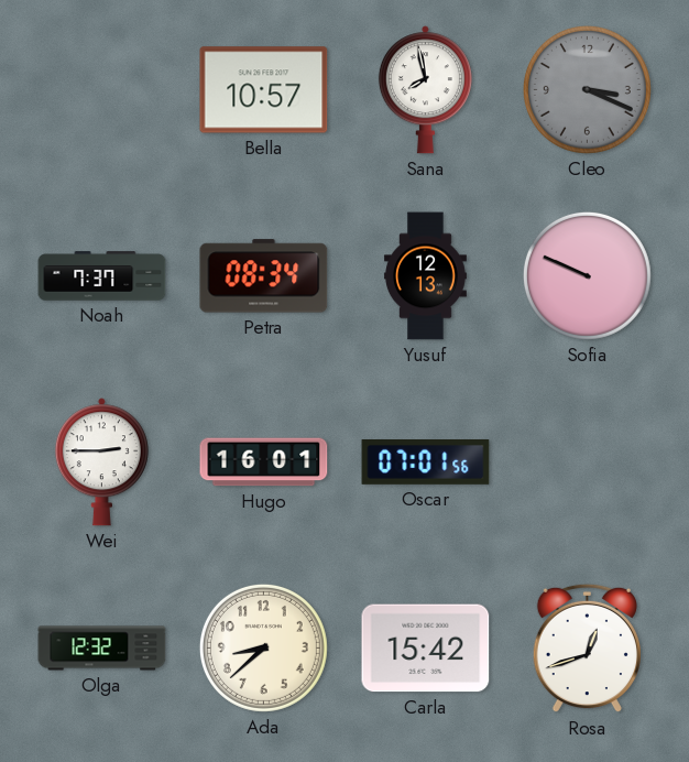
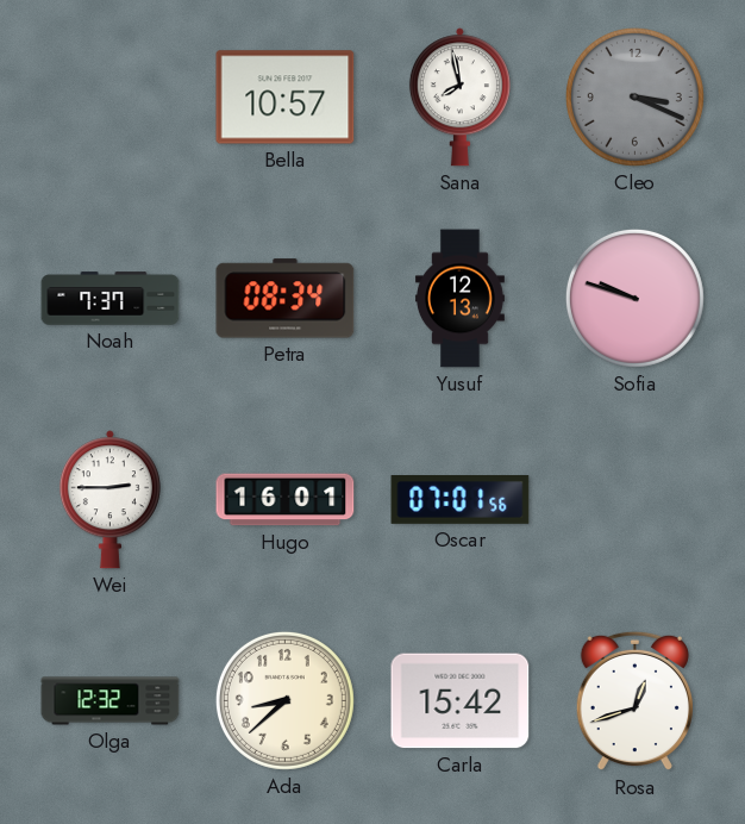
Sofia: 9:49 -> 9:48
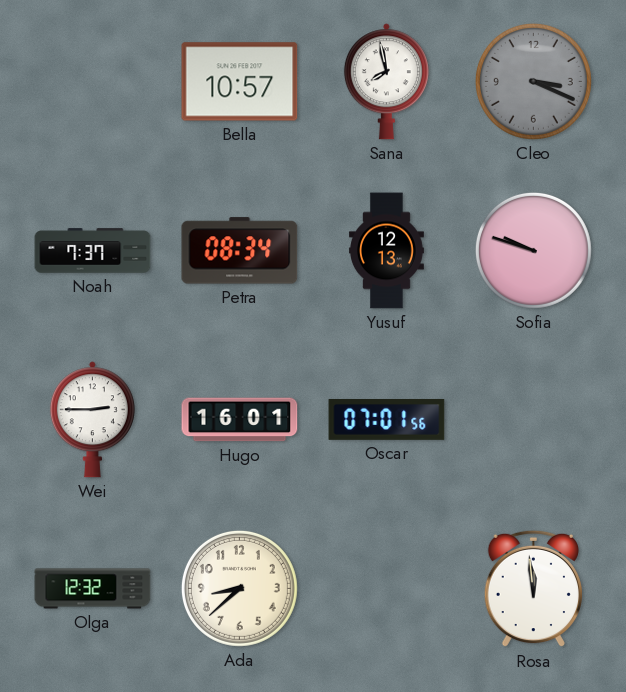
Carla: 15:42 -> none
Rosa: 12:42 -> 11:59
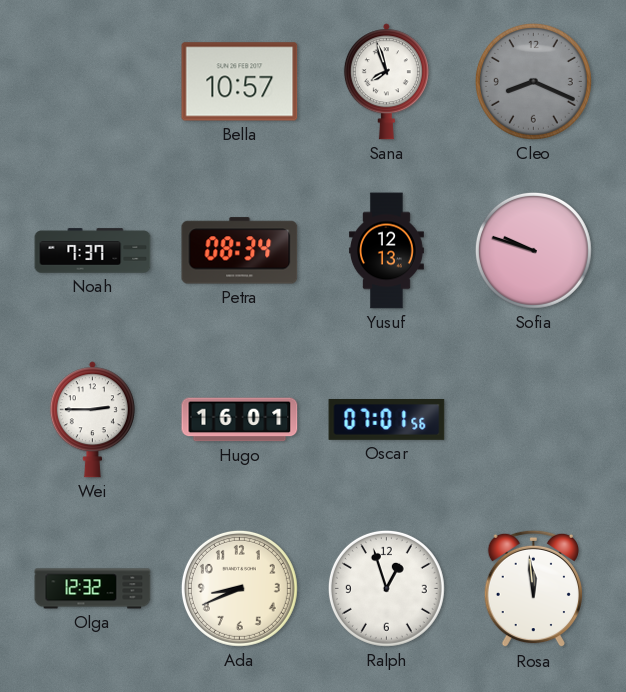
Sana: 7:58 -> 7:57
Cleo: 3:19 -> 8:19
Ada: 8:38 -> 8:41
Ralph: none -> 12:57
